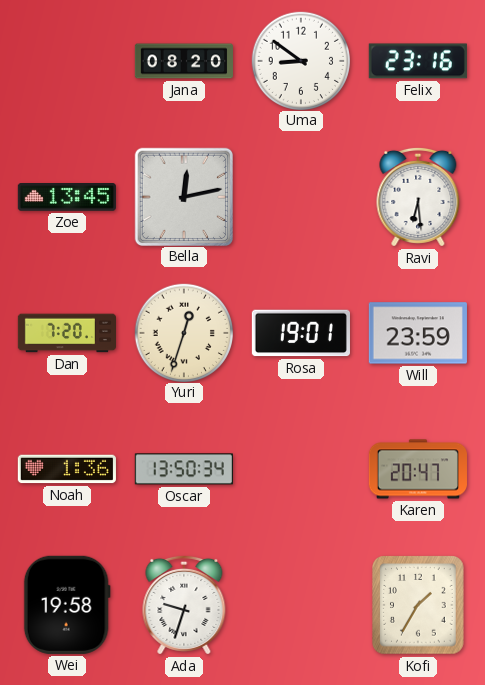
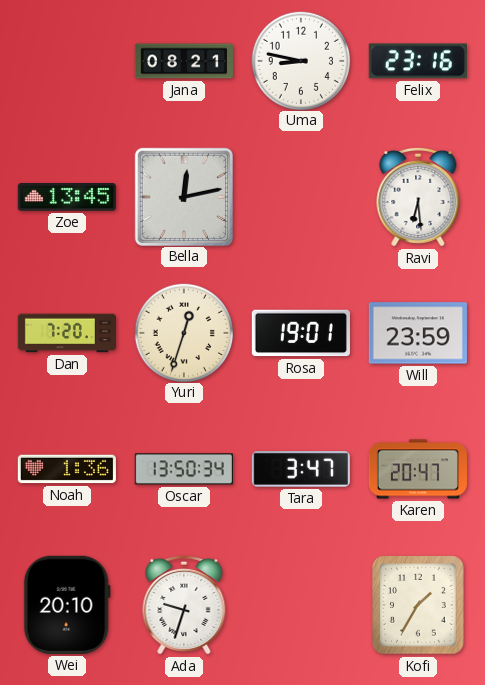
Jana: 08:20 -> 08:21
Uma: 8:51 -> 8:47
Tara: none -> 3:47
Wei: 19:58 -> 20:10
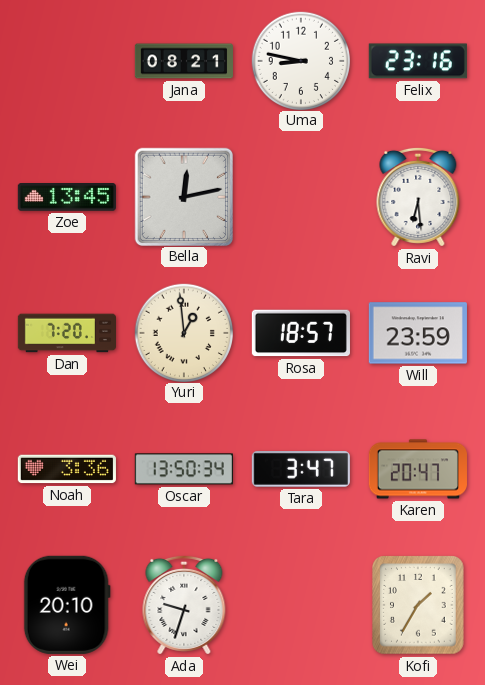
Yuri: 12:33 -> 12:59
Rosa: 19:01 -> 18:57
Noah: 1:36 -> 3:36
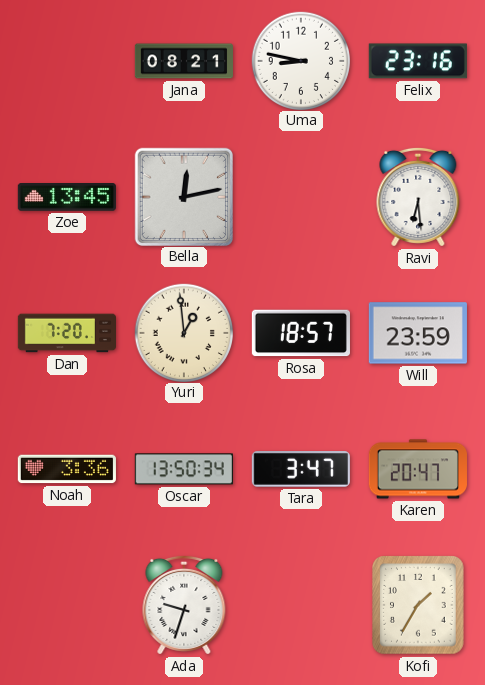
Wei: 20:10 -> none
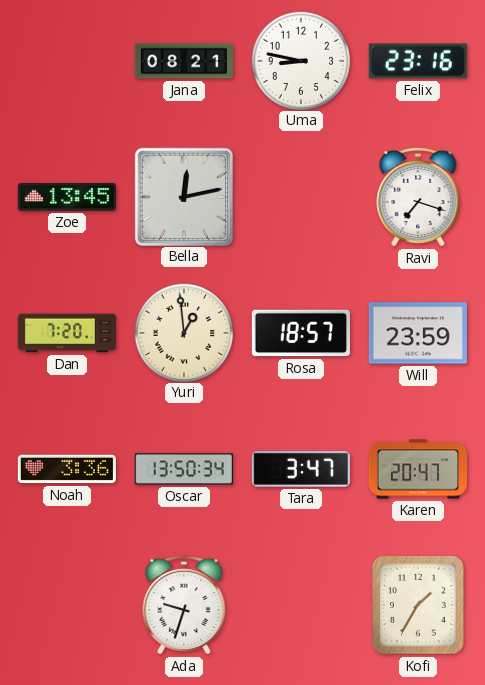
Ravi: 6:29 -> 7:18
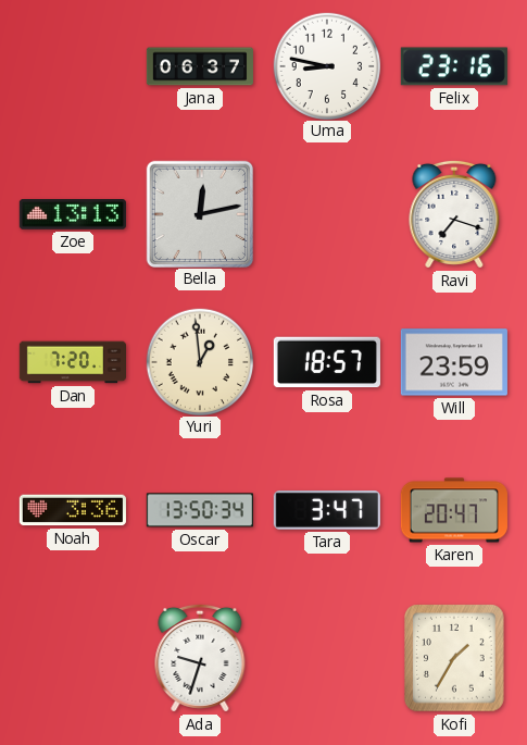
Jana: 08:21 -> 06:37
Zoe: 13:45 -> 13:13
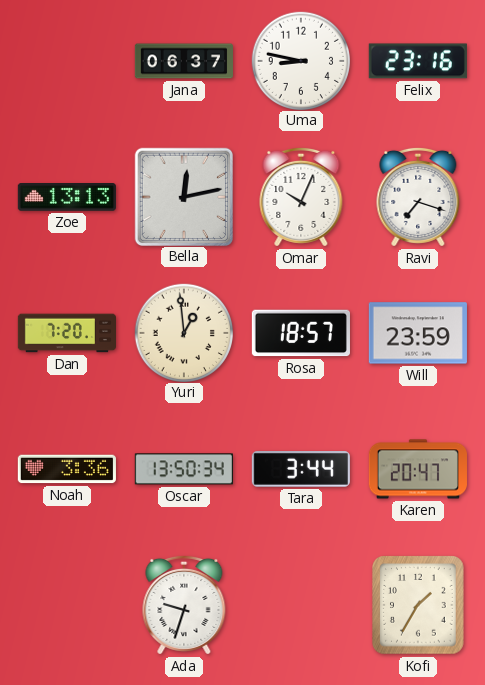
Omar: none -> 10:04
Tara: 3:47 -> 3:44
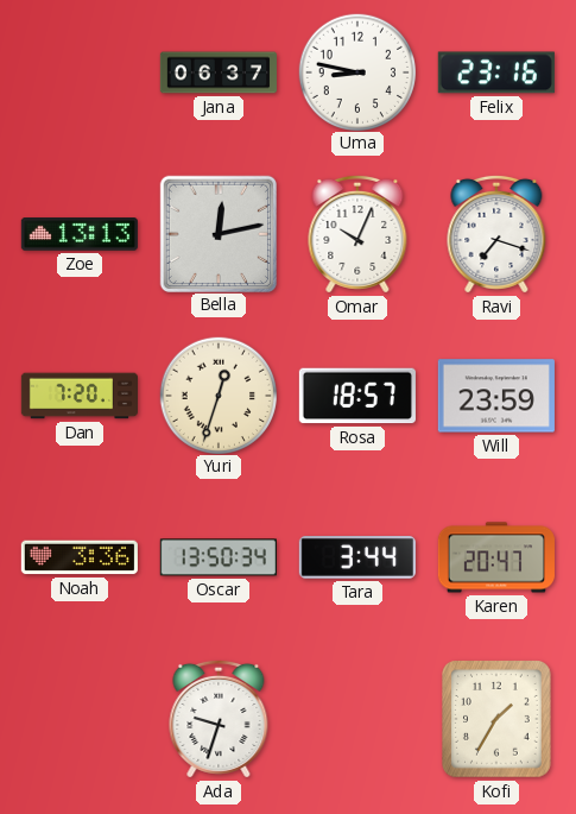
Yuri: 12:59 -> 12:33
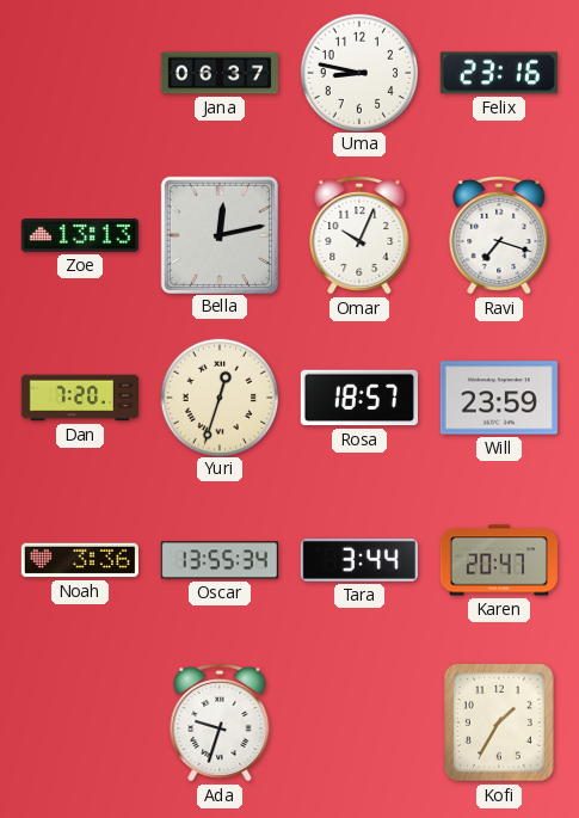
Oscar: 13:50 -> 13:55
